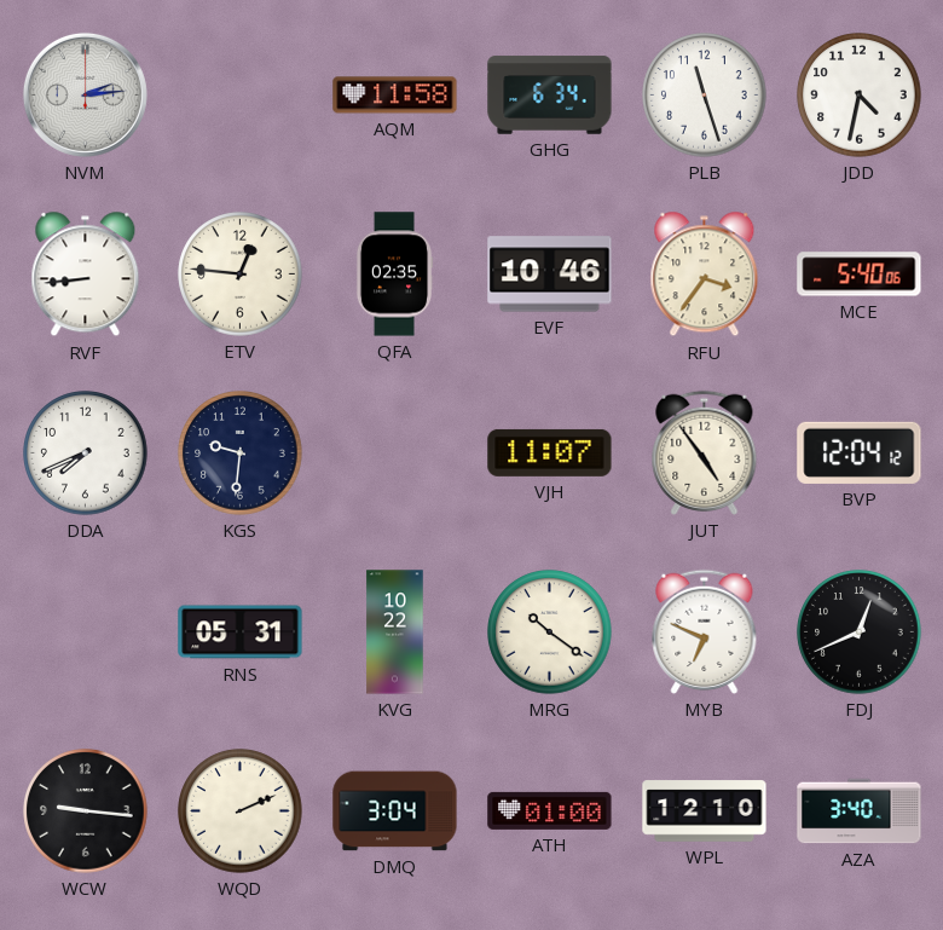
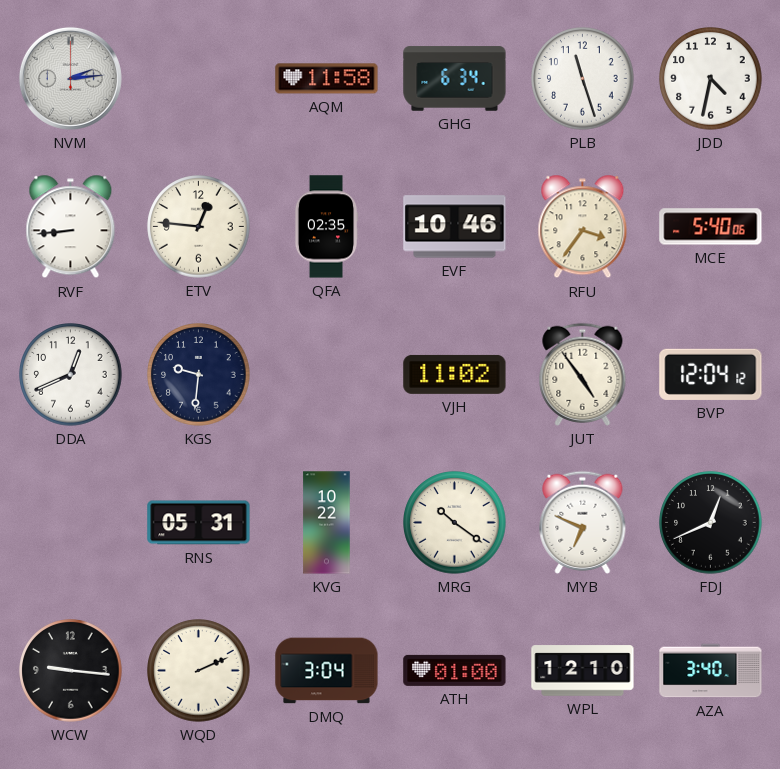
DDA: 7:41 -> 12:41
VJH: 11:07 -> 11:02
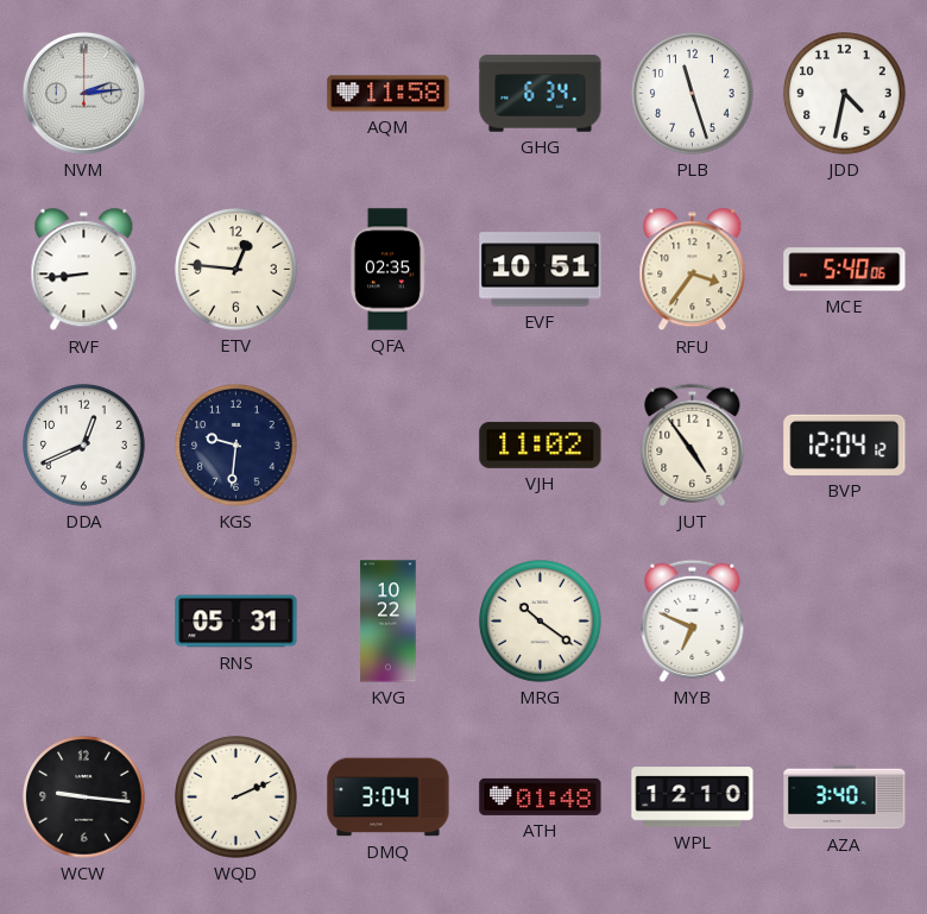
EVF: 10:46 -> 10:51
FDJ: 12:41 -> none
ATH: 01:00 -> 01:48
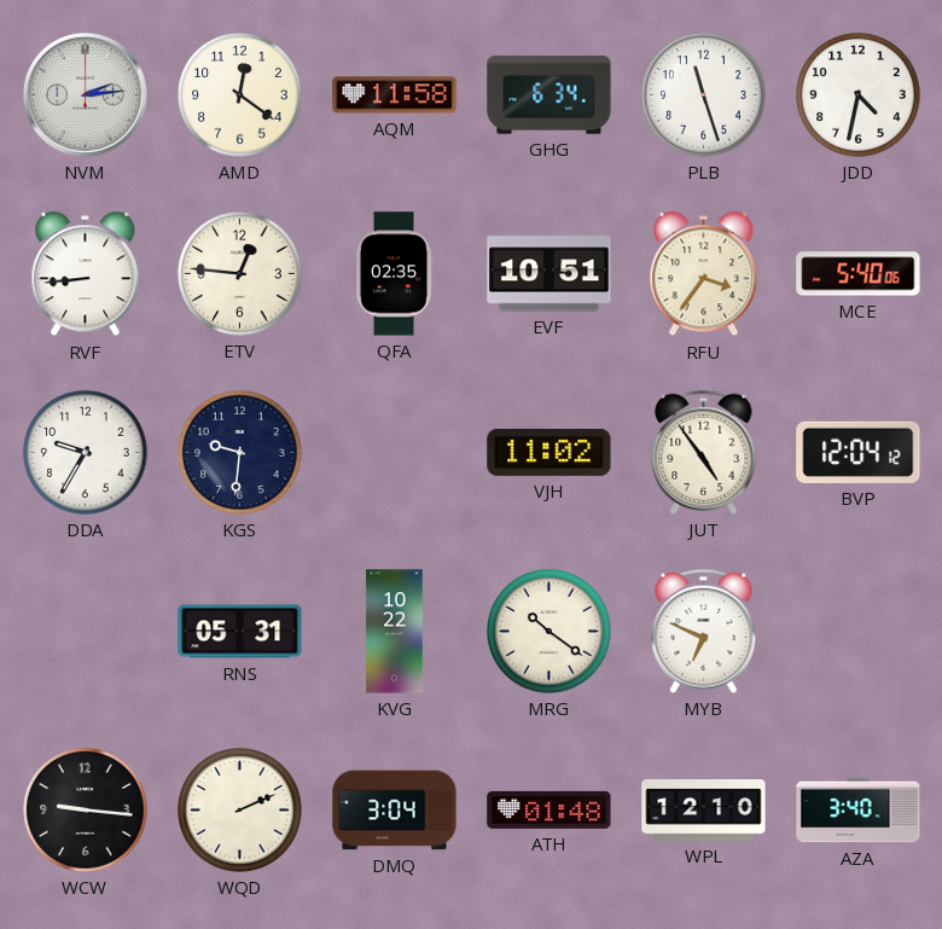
AMD: none -> 12:21
DDA: 12:41 -> 9:35
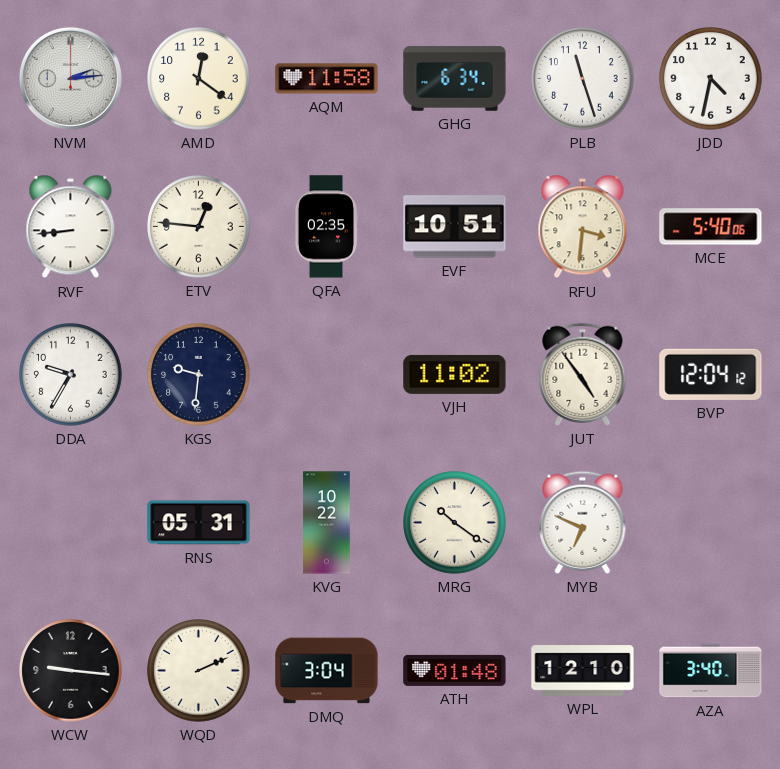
RFU: 3:36 -> 3:31
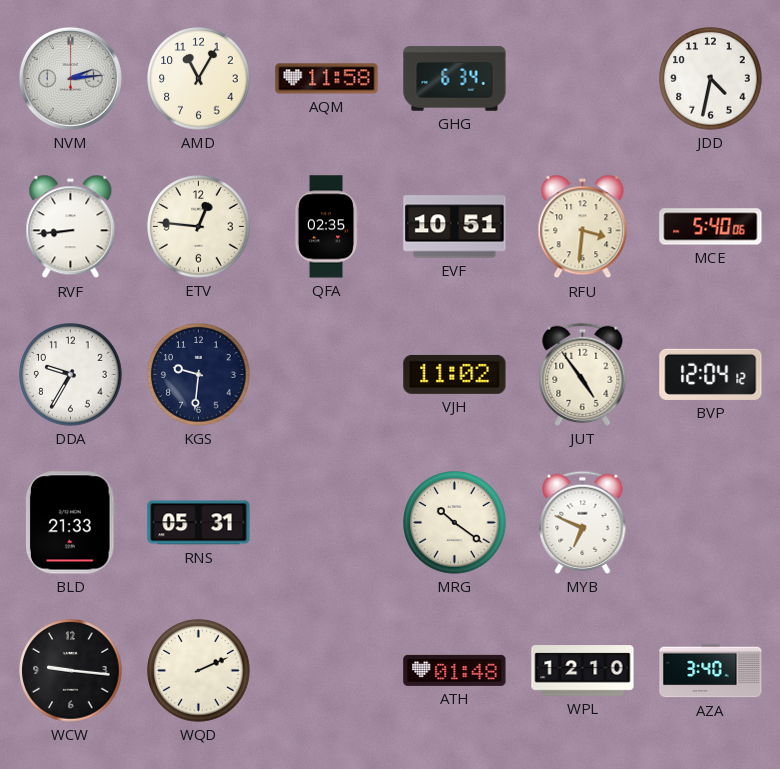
AMD: 12:21 -> 11:05
PLB: 11:27 -> none
BLD: none -> 21:33
KVG: 10:22 -> none
DMQ: 3:04 -> none
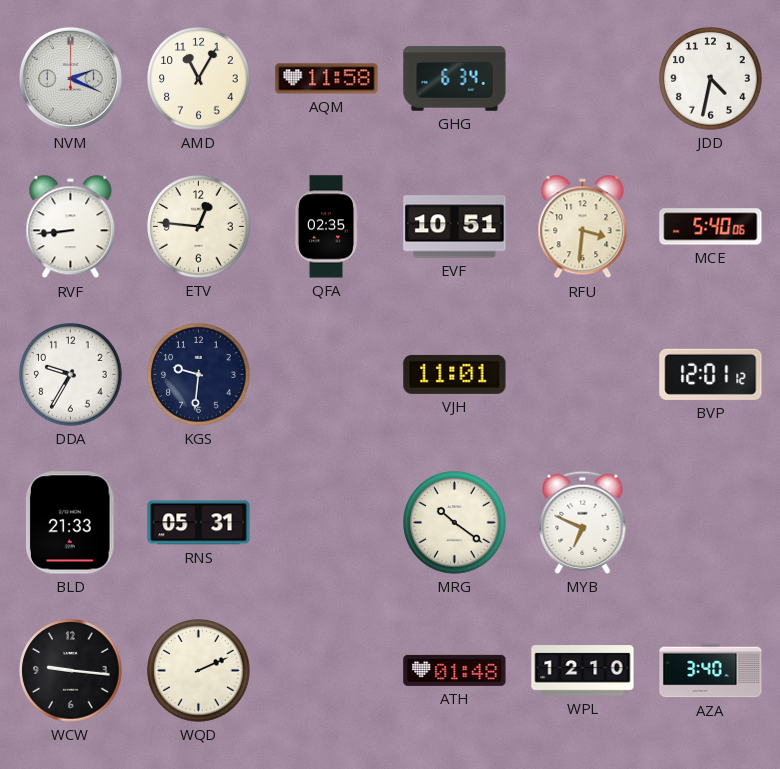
NVM: 2:14 -> 2:19
VJH: 11:02 -> 11:01
JUT: 4:54 -> none
BVP: 12:04 -> 12:01
